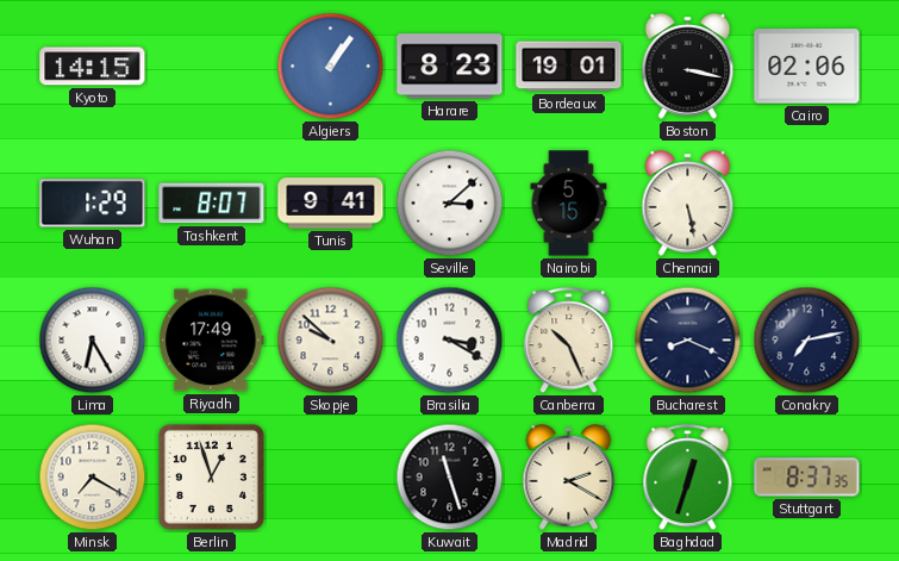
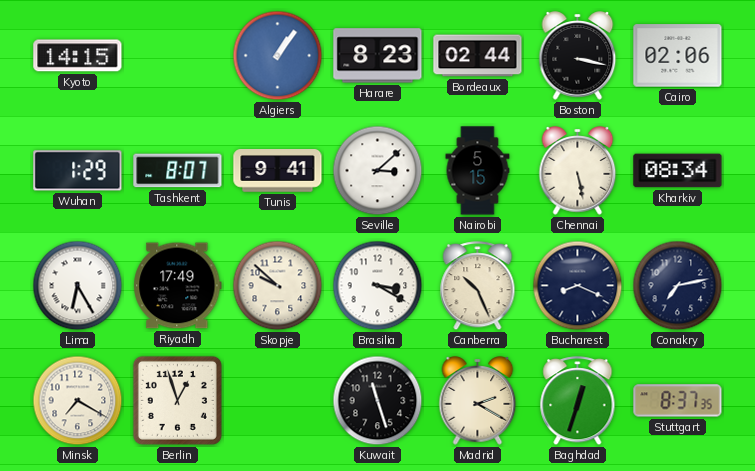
Bordeaux: 19:01 -> 02:44
Kharkiv: none -> 08:34
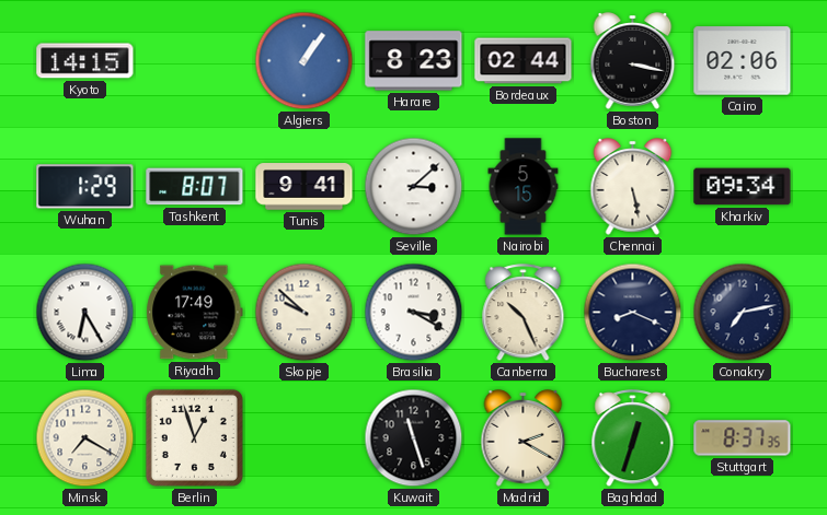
Kharkiv: 08:34 -> 09:34
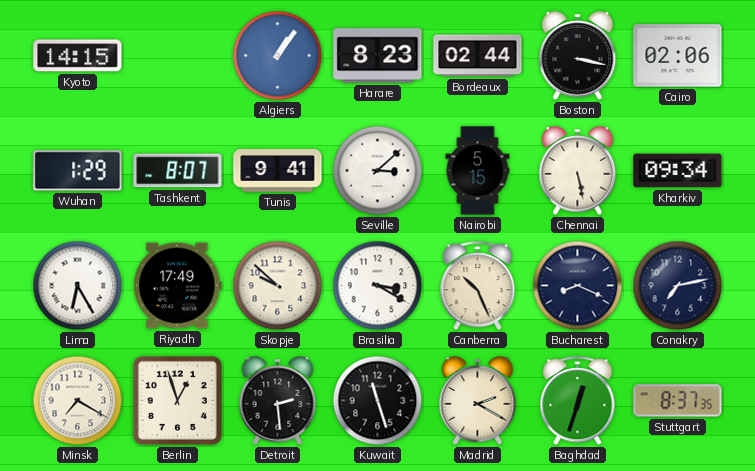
Detroit: none -> 2:29
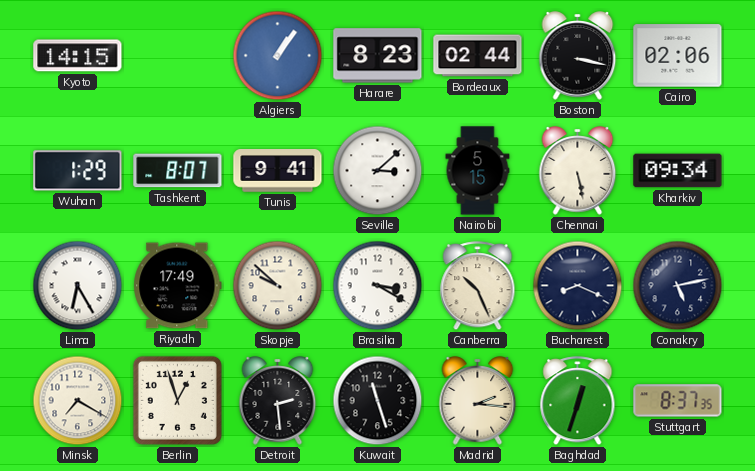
Conakry: 7:13 -> 5:13
Madrid: 2:20 -> 2:16
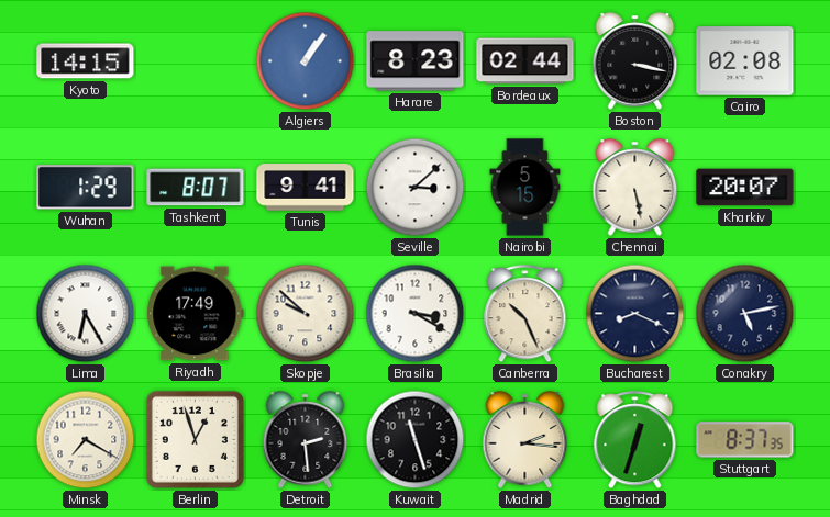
Cairo: 02:06 -> 02:08
Kharkiv: 09:34 -> 20:07
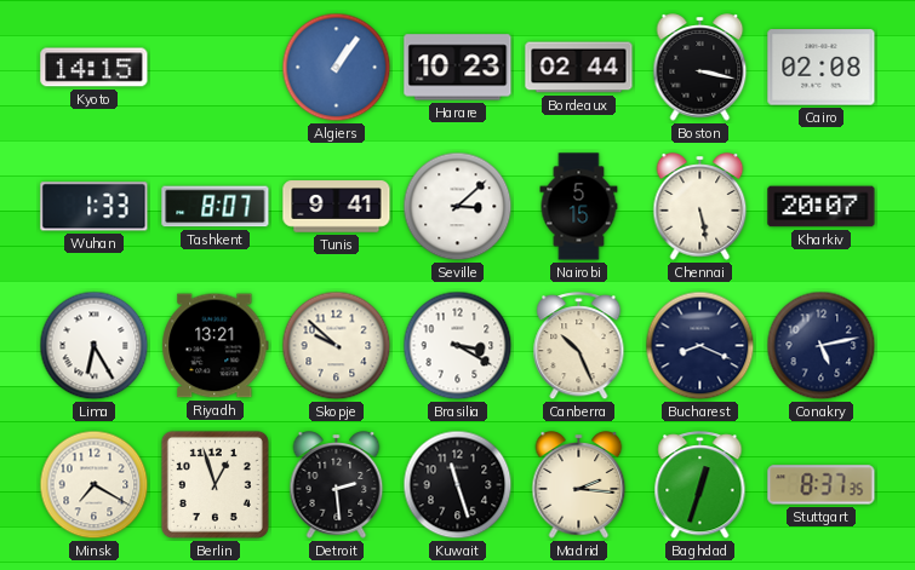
Harare: 8:23 -> 10:23
Wuhan: 1:29 -> 1:33
Riyadh: 17:49 -> 13:21
